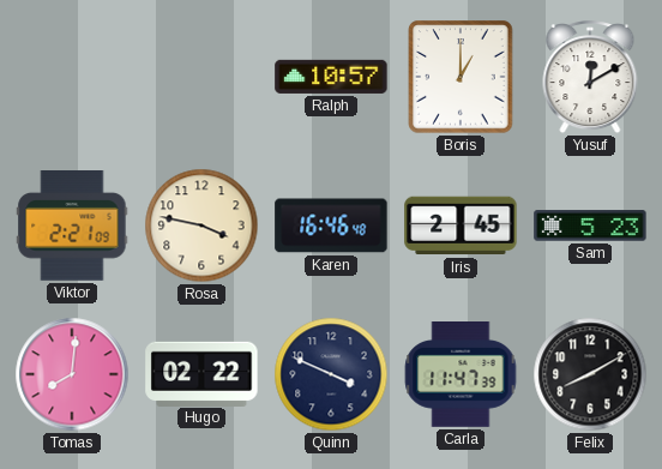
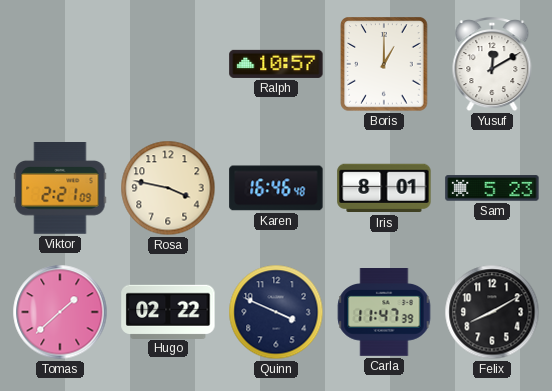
Iris: 2:45 -> 8:01
Tomas: 8:01 -> 1:38
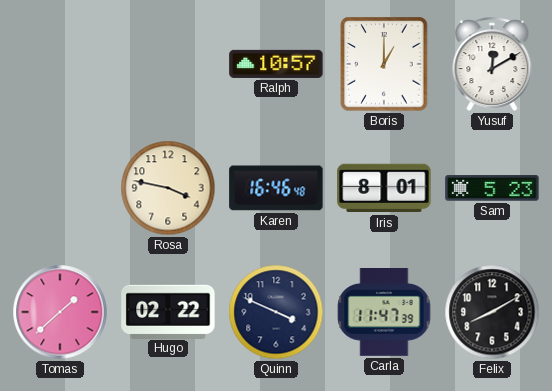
Viktor: 2:21 -> none
